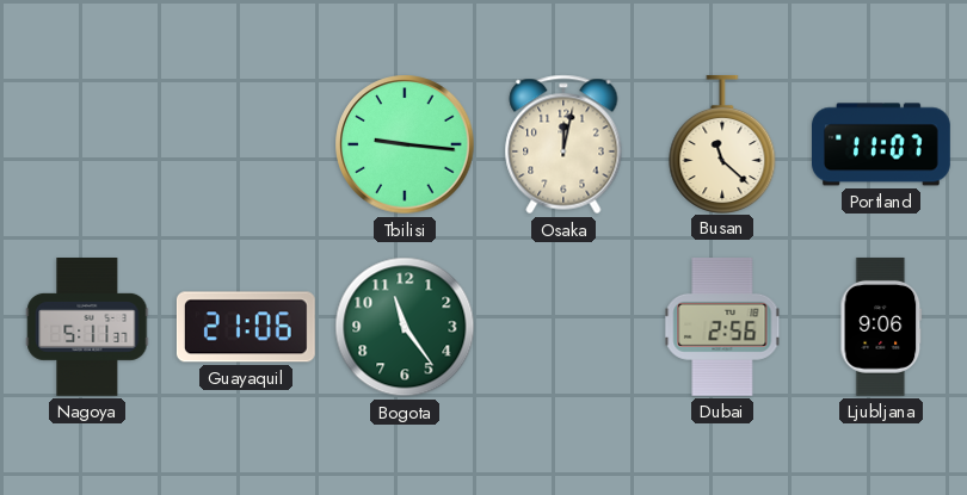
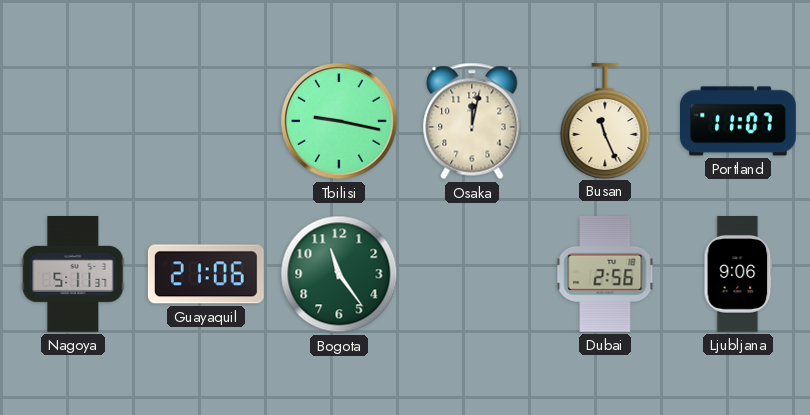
Tbilisi: 9:16 -> 9:17
Busan: 11:22 -> 11:26
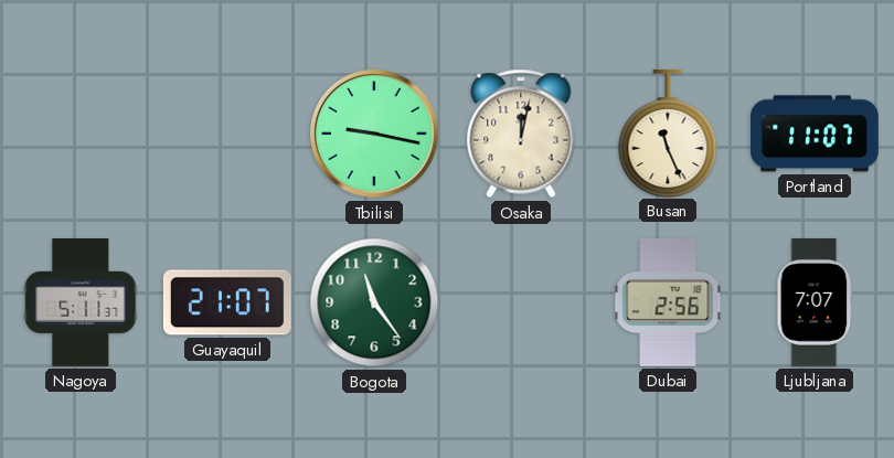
Guayaquil: 21:06 -> 21:07
Ljubljana: 9:06 -> 7:07
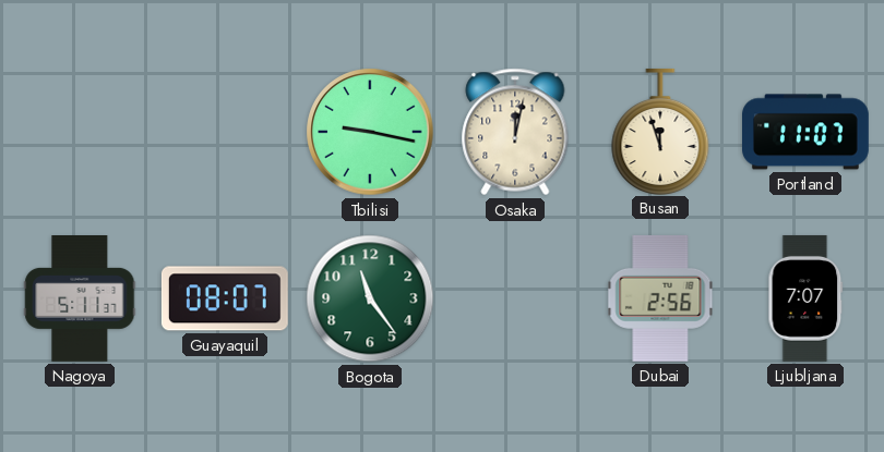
Busan: 11:26 -> 11:57
Guayaquil: 21:07 -> 08:07
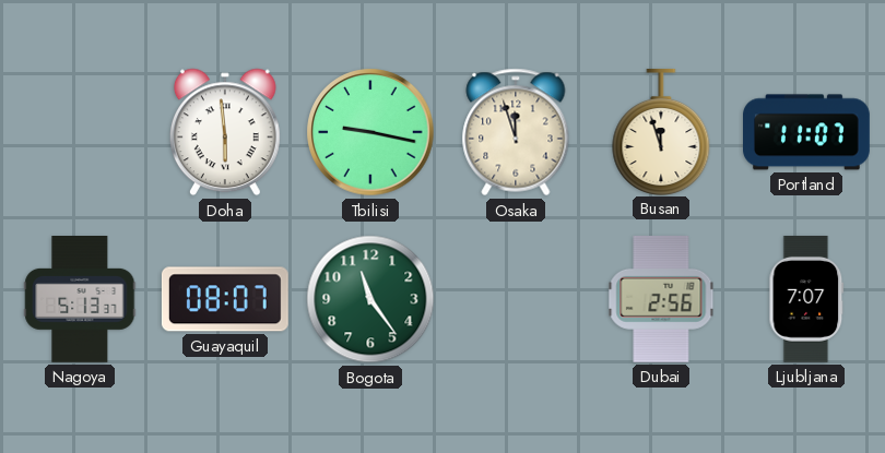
Doha: none -> 5:59
Osaka: 12:02 -> 11:57
Nagoya: 5:11 -> 5:13
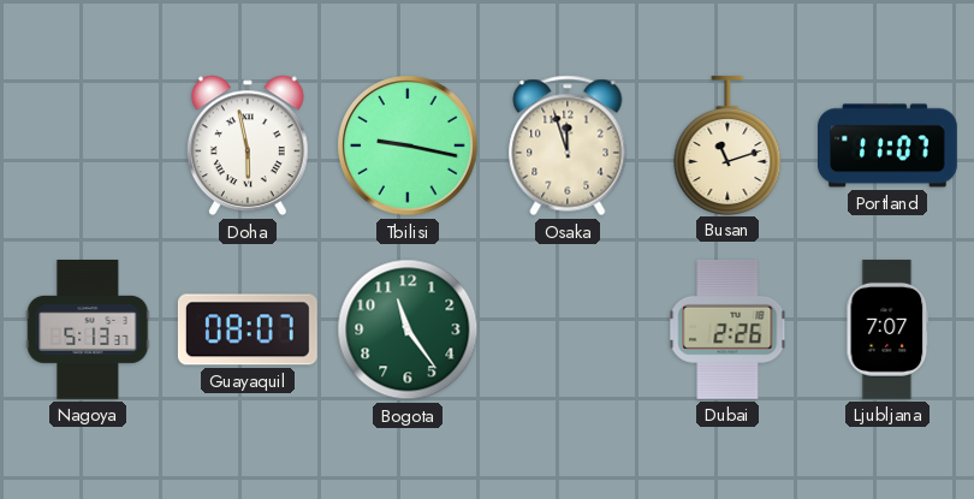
Doha: 5:59 -> 5:58
Busan: 11:57 -> 11:12
Dubai: 2:56 -> 2:26
